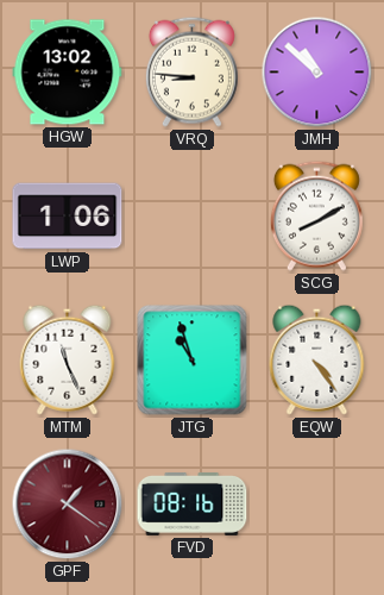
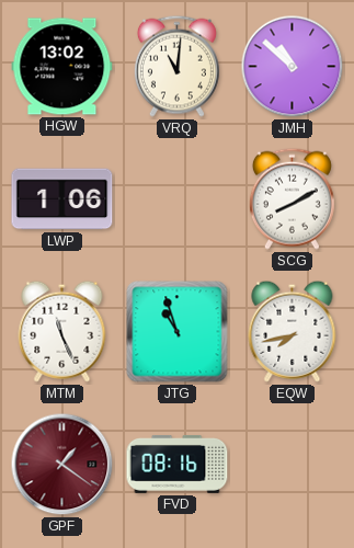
VRQ: 8:46 -> 11:01
EQW: 4:24 -> 7:43
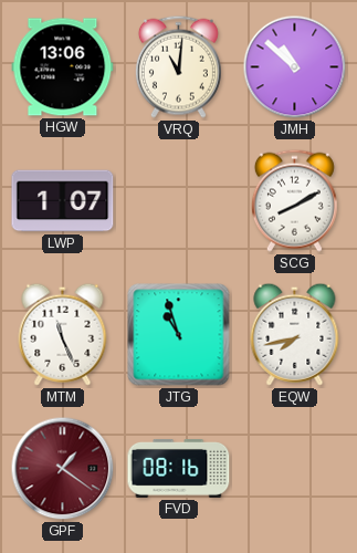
HGW: 13:02 -> 13:06
LWP: 1:06 -> 1:07
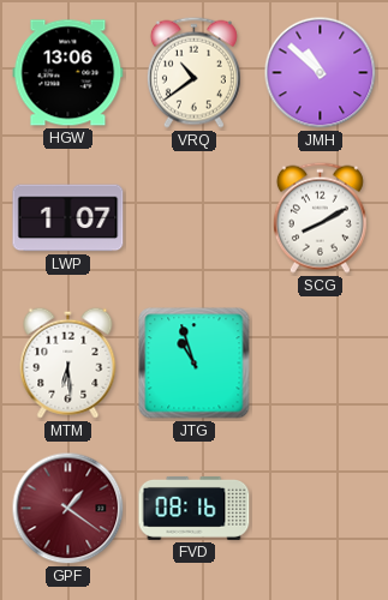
VRQ: 11:01 -> 10:39
MTM: 11:26 -> 6:29
EQW: 7:43 -> none
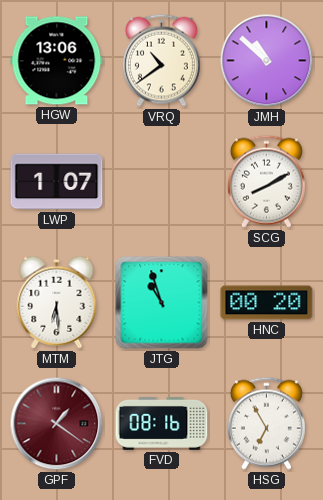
HNC: none -> 00:20
HSG: none -> 6:55
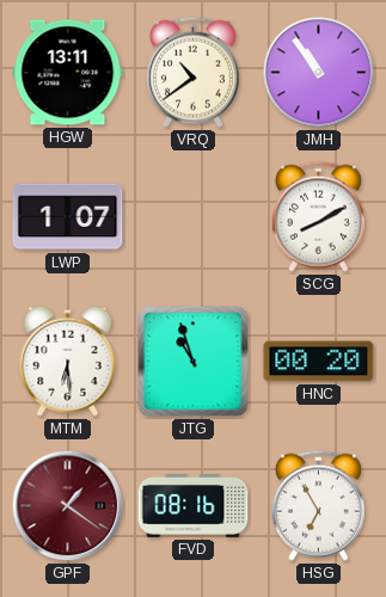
HGW: 13:06 -> 13:11
JMH: 10:52 -> 10:54
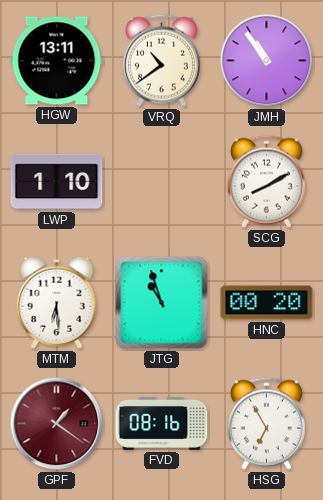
LWP: 1:07 -> 1:10
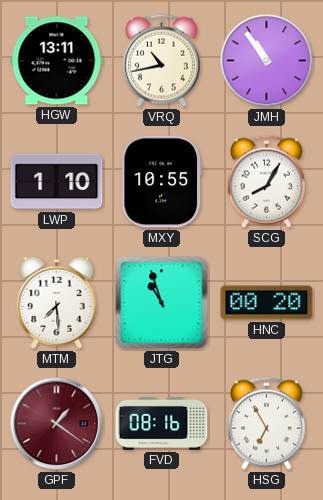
VRQ: 10:39 -> 10:43
MXY: none -> 10:55
SCG: 8:10 -> 8:05
MTM: 6:29 -> 7:29
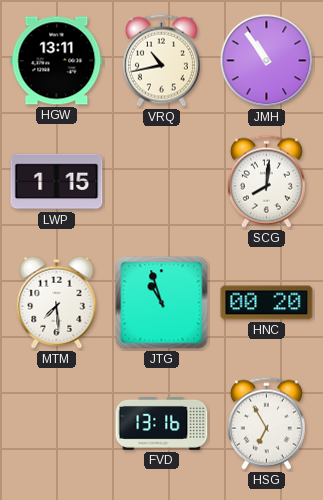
LWP: 1:10 -> 1:15
MXY: 10:55 -> none
SCG: 8:05 -> 8:01
GPF: 1:21 -> none
FVD: 08:16 -> 13:16
